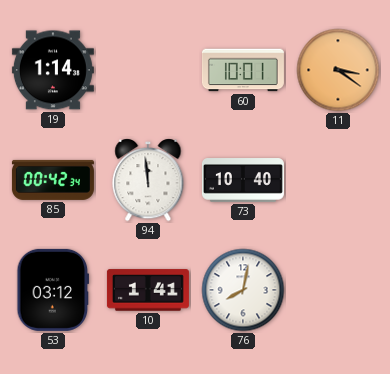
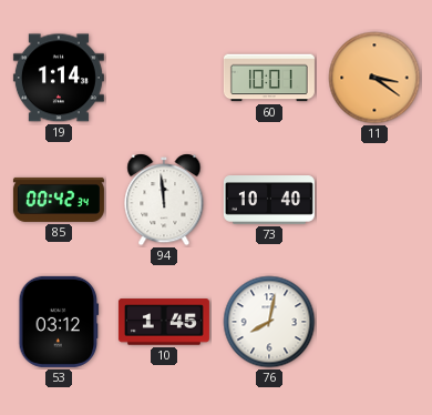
10: 1:41 -> 1:45
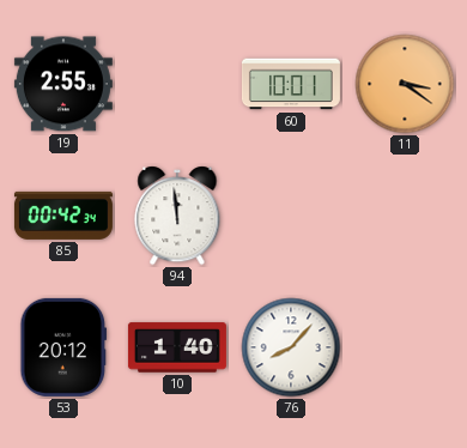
19: 1:14 -> 2:55
73: 10:40 -> none
53: 03:12 -> 20:12
10: 1:45 -> 1:40
76: 8:02 -> 8:07
